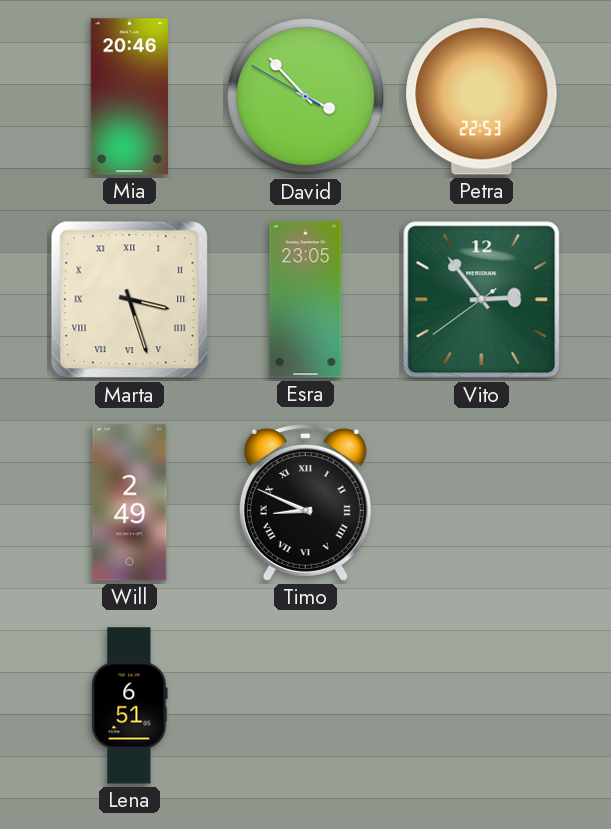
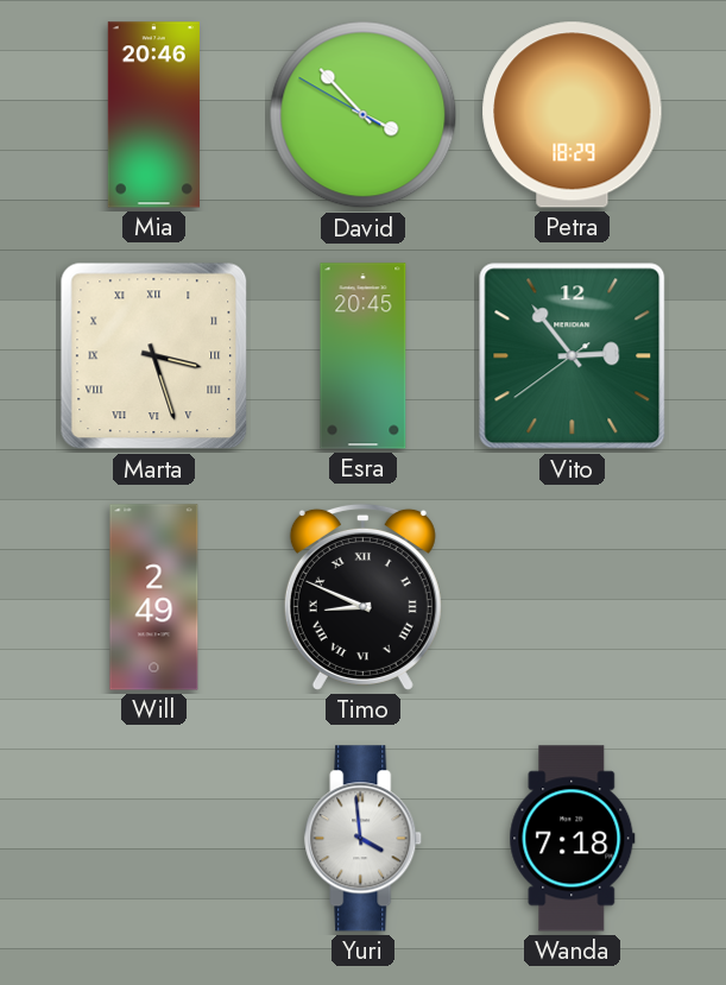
Petra: 22:53 -> 18:29
Esra: 23:05 -> 20:45
Lena: 6:51 -> none
Yuri: none -> 3:59
Wanda: none -> 7:18
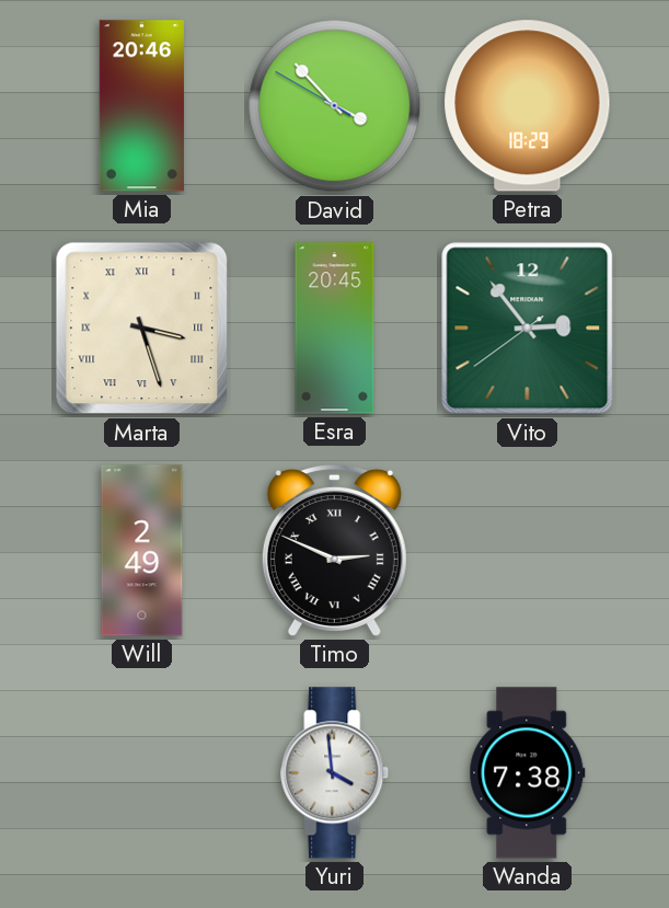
Timo: 8:49 -> 2:49
Wanda: 7:18 -> 7:38
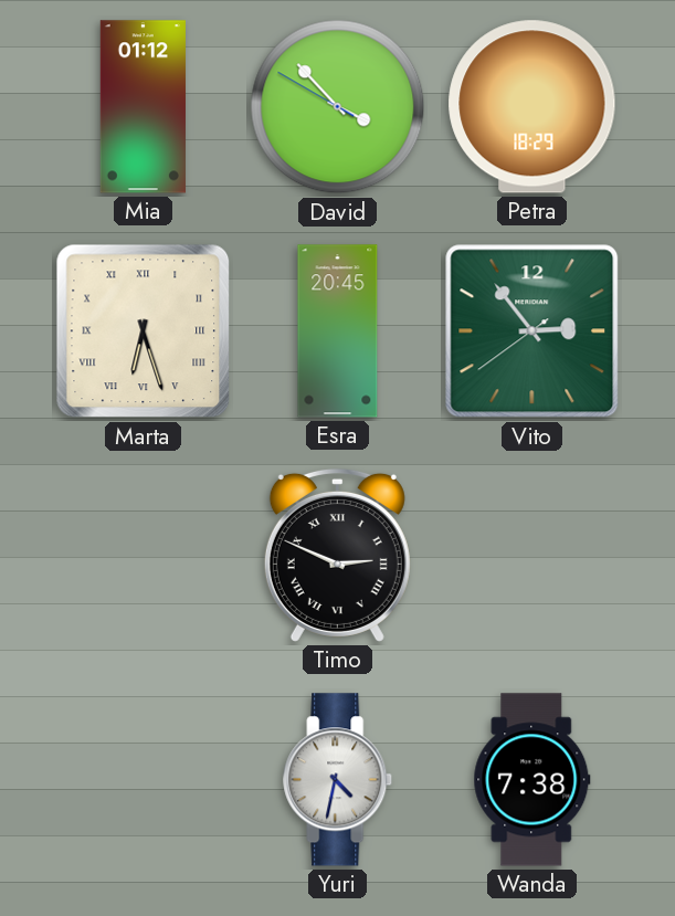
Mia: 20:46 -> 01:12
Marta: 3:27 -> 6:27
Will: 2:49 -> none
Yuri: 3:59 -> 4:32
